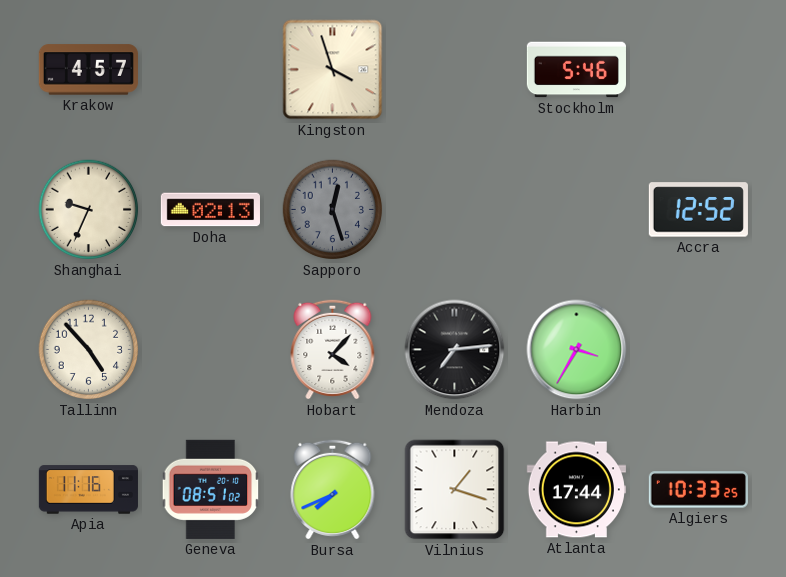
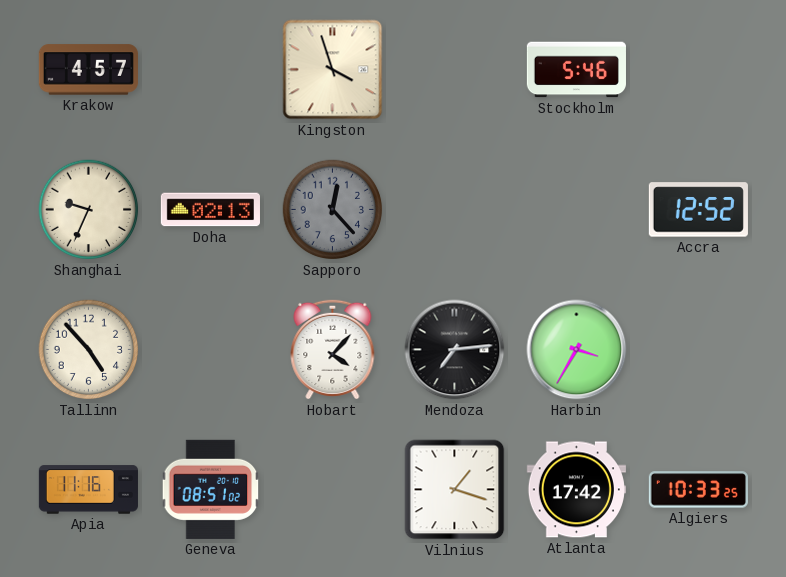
Sapporo: 12:27 -> 12:23
Bursa: 7:41 -> none
Atlanta: 17:44 -> 17:42
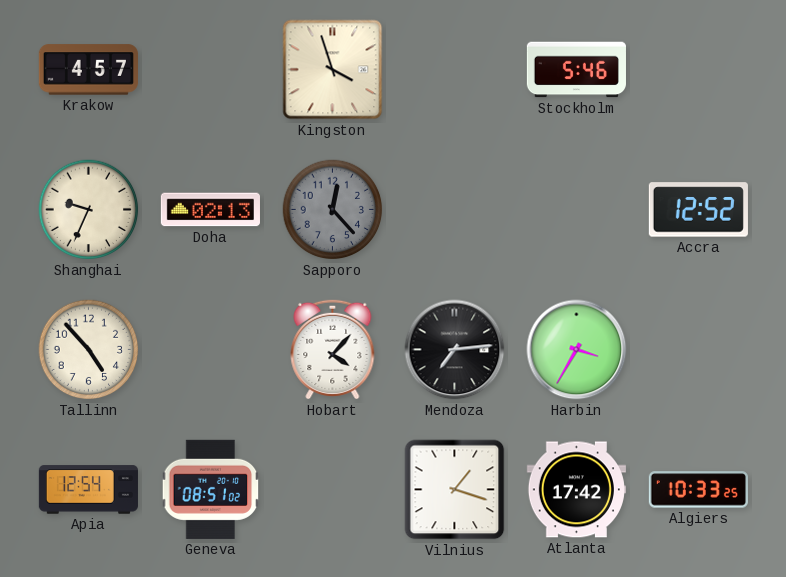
Apia: 11:16 -> 12:54
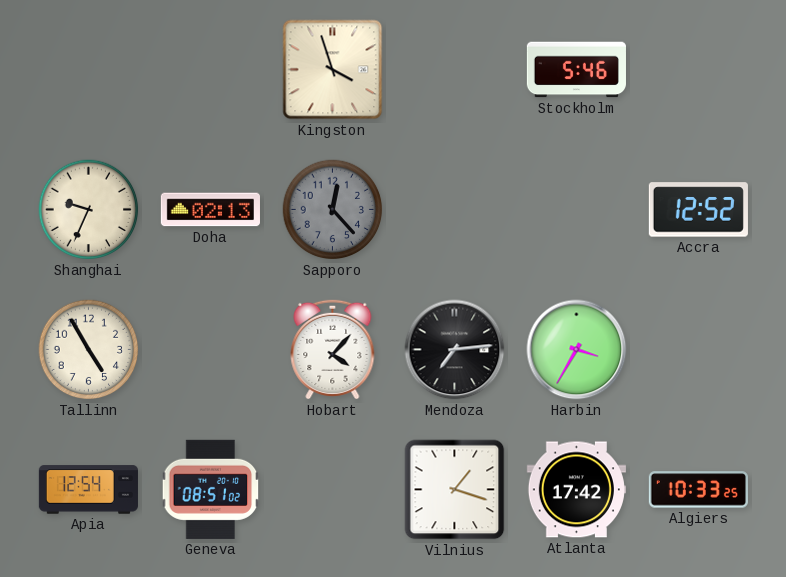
Krakow: 4:57 -> none
Tallinn: 4:53 -> 4:55
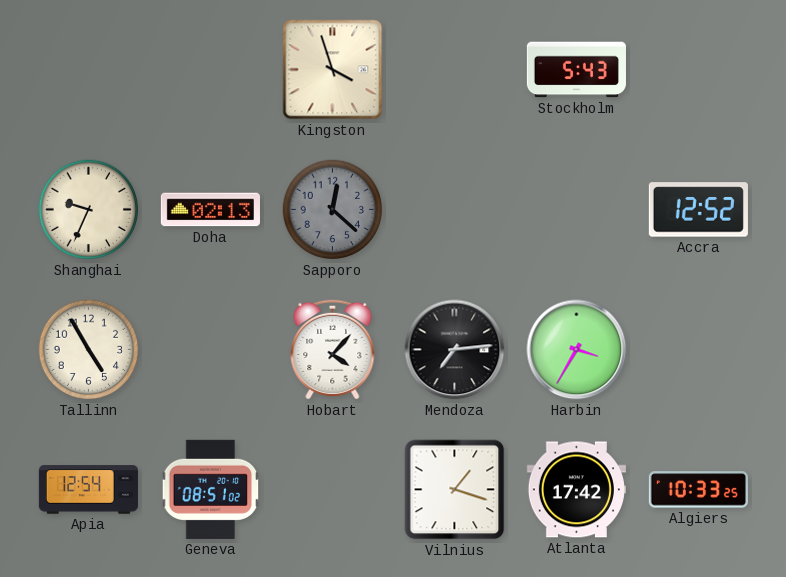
Stockholm: 5:46 -> 5:43
Sapporo: 12:23 -> 12:22
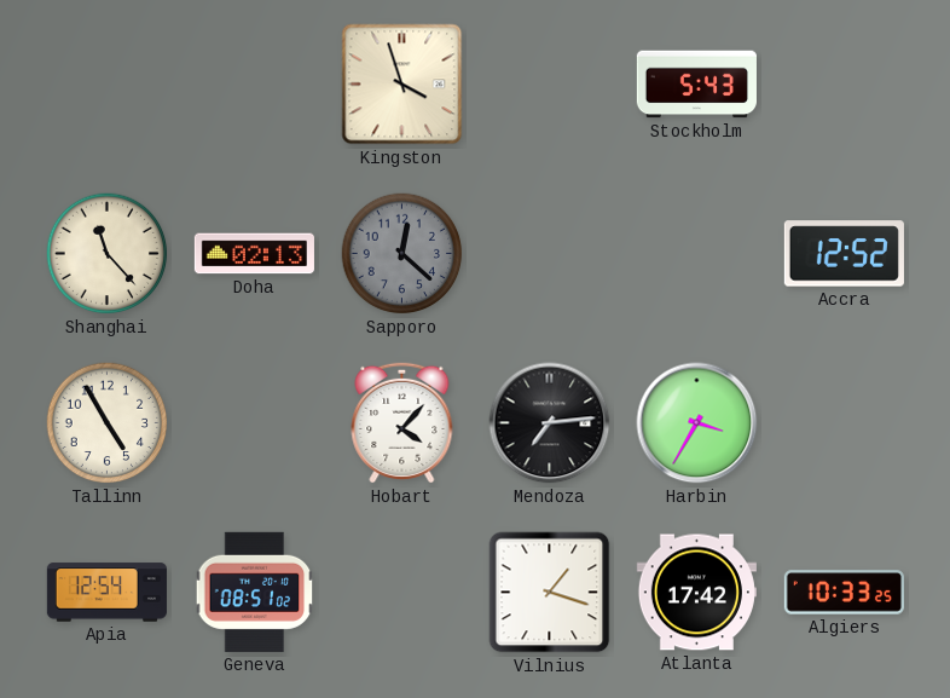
Shanghai: 9:34 -> 11:23
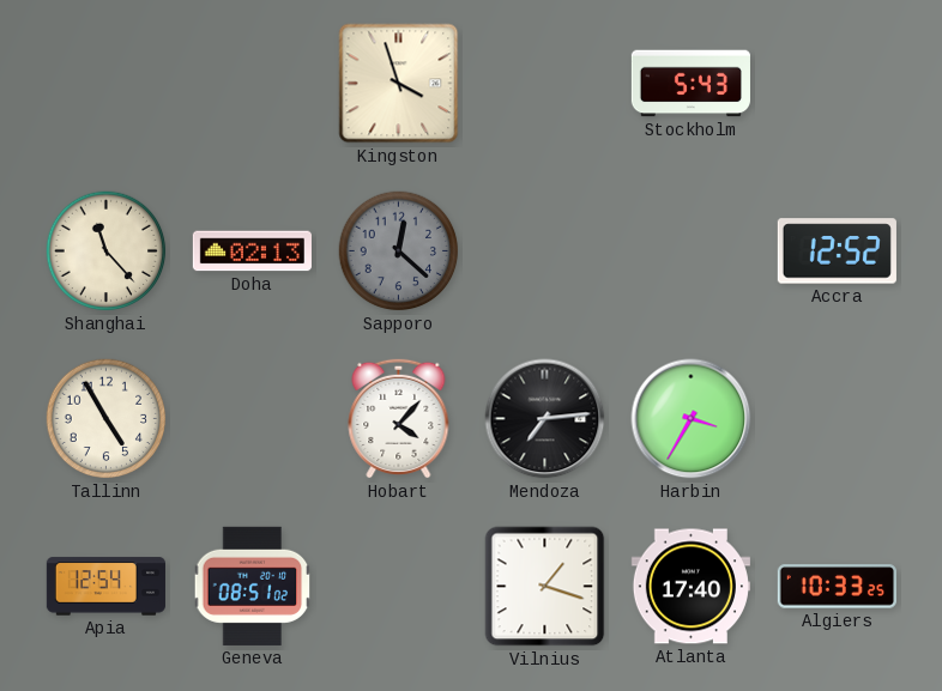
Atlanta: 17:42 -> 17:40
